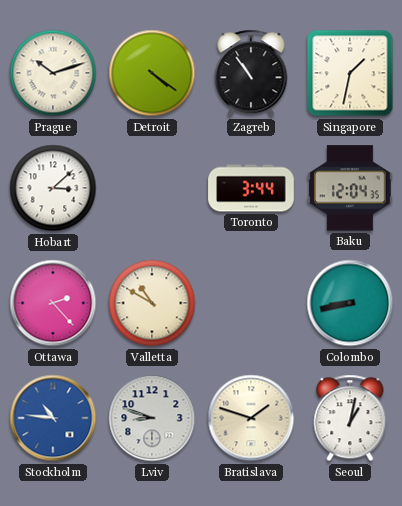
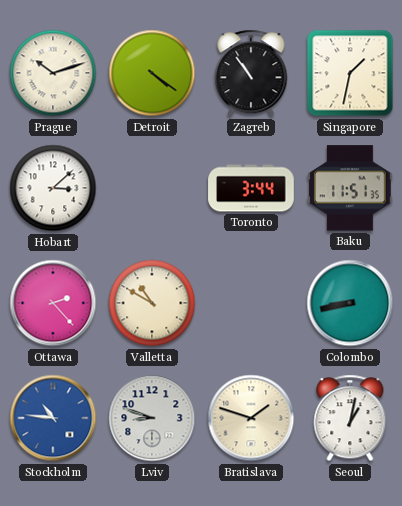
Baku: 12:04 -> 11:51
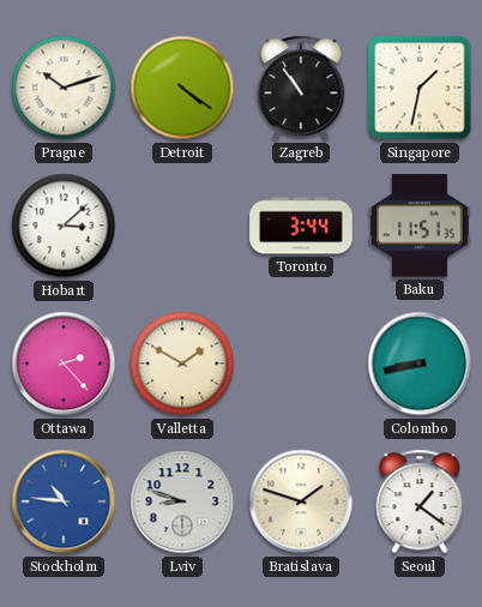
Valletta: 10:50 -> 1:50
Seoul: 1:02 -> 1:21
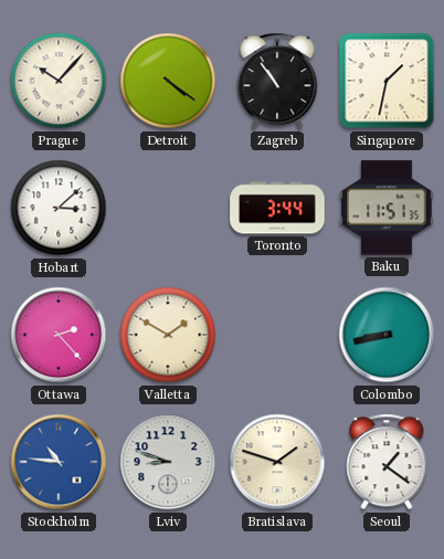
Prague: 10:12 -> 10:07
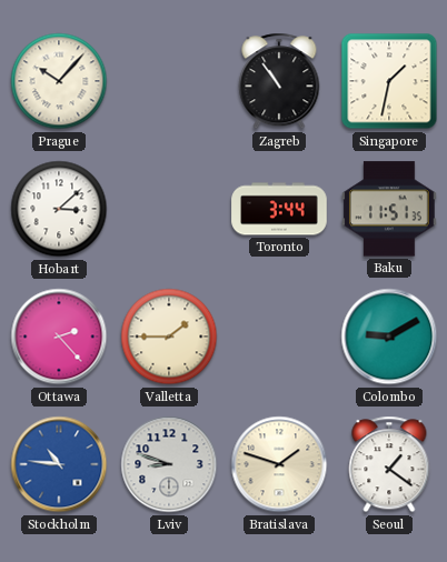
Detroit: 4:21 -> none
Valletta: 1:50 -> 1:45
Colombo: 8:43 -> 9:10
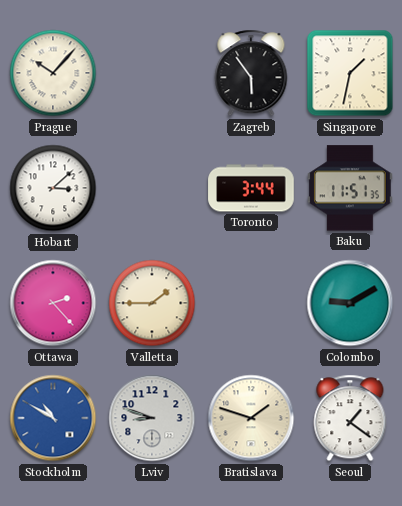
Zagreb: 10:54 -> 5:54
Stockholm: 10:46 -> 10:50
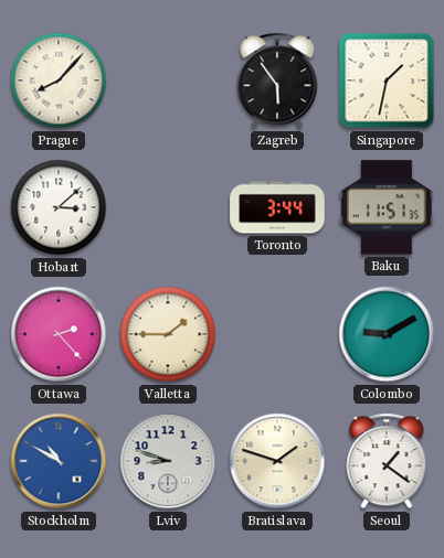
Prague: 10:07 -> 8:07
